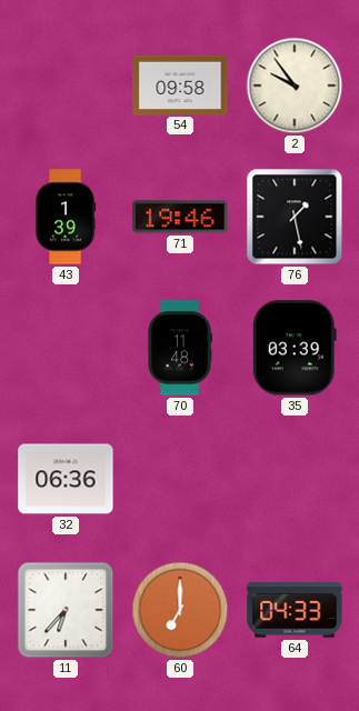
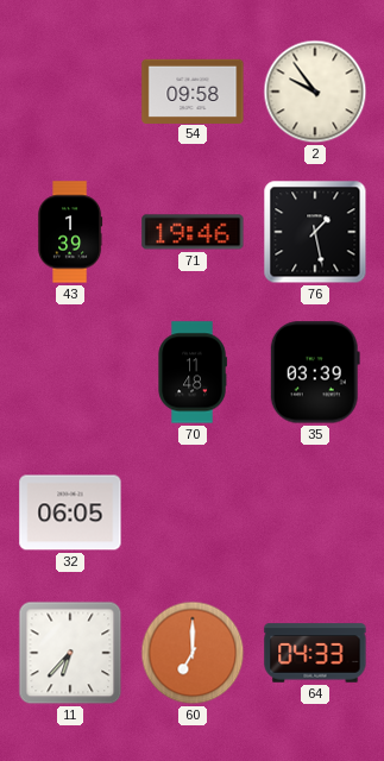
32: 06:36 -> 06:05
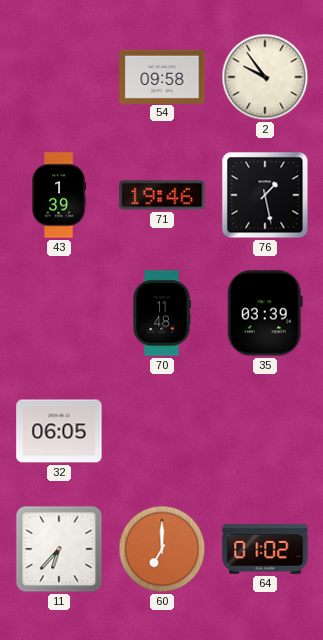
64: 04:33 -> 01:02
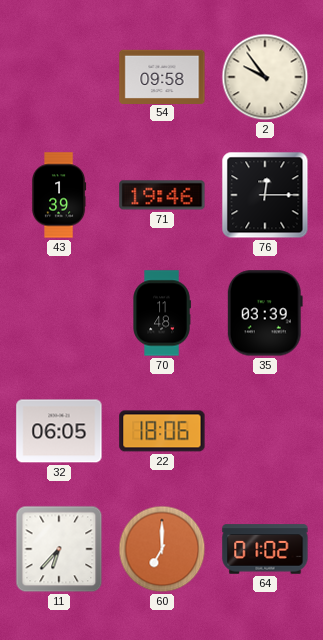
76: 1:28 -> 12:15
22: none -> 18:06
